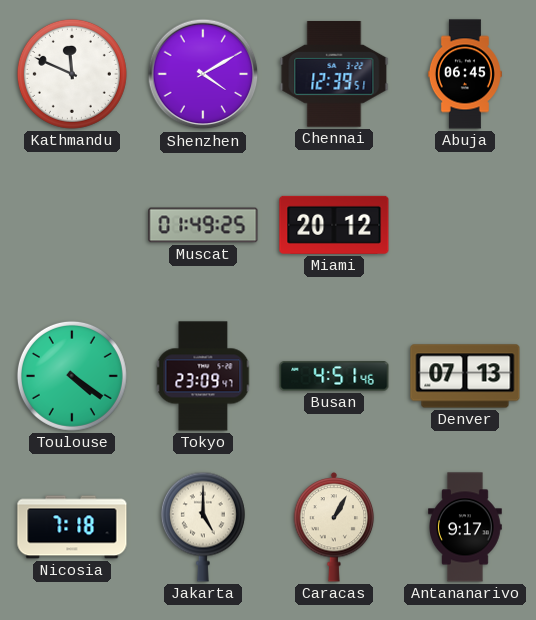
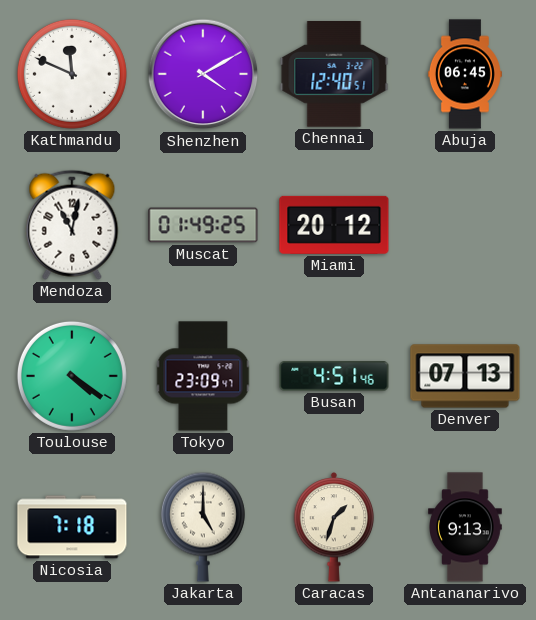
Chennai: 12:39 -> 12:40
Mendoza: none -> 11:02
Caracas: 1:05 -> 1:33
Antananarivo: 9:17 -> 9:13
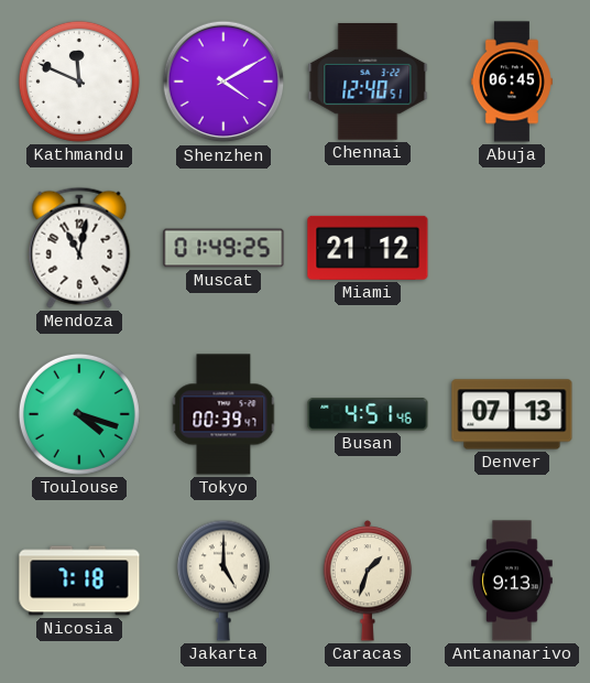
Miami: 20:12 -> 21:12
Toulouse: 4:21 -> 4:18
Tokyo: 23:09 -> 00:39
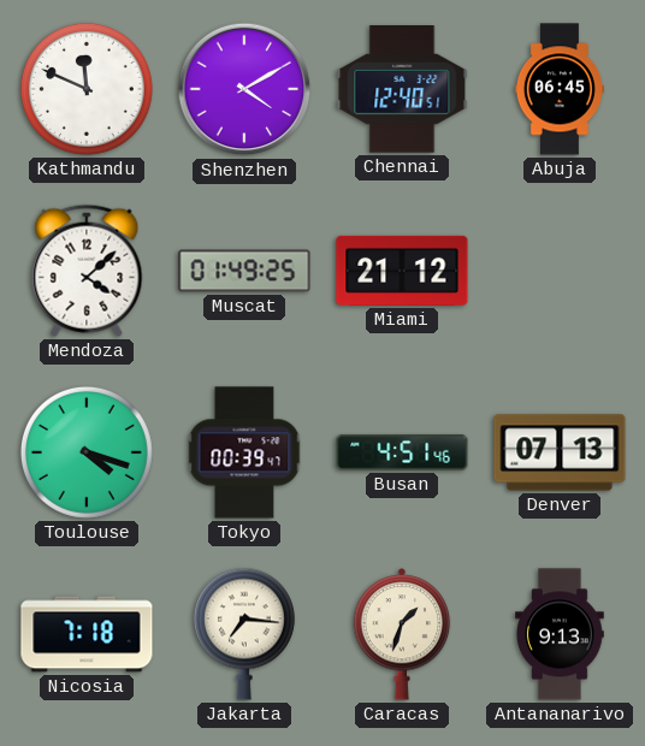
Mendoza: 11:02 -> 4:08
Jakarta: 5:00 -> 7:16
